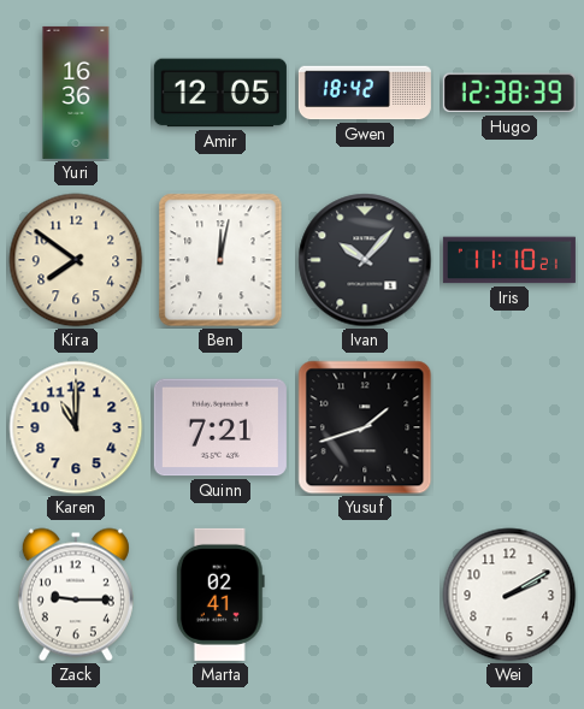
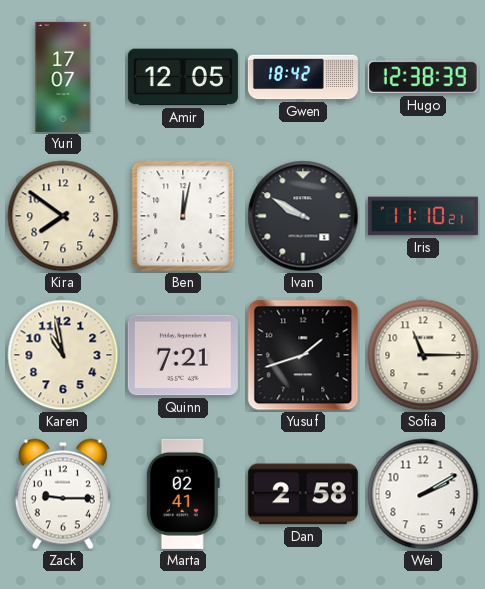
Yuri: 16:36 -> 17:07
Ivan: 10:07 -> 9:50
Karen: 11:00 -> 10:58
Sofia: none -> 11:15
Dan: none -> 2:58
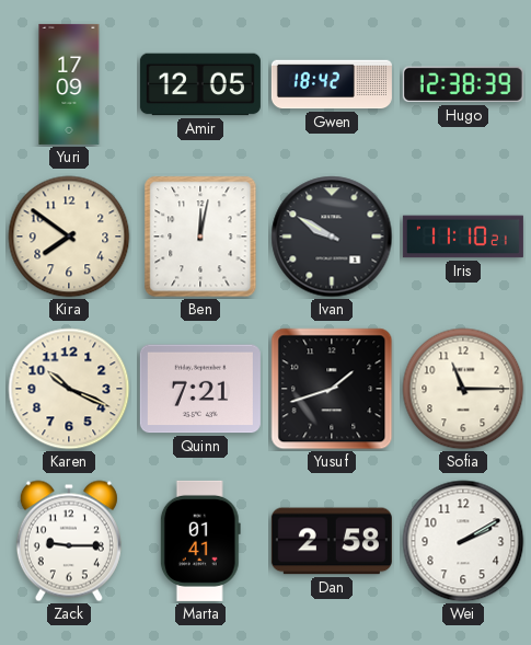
Yuri: 17:07 -> 17:09
Karen: 10:58 -> 10:19
Marta: 02:41 -> 01:41
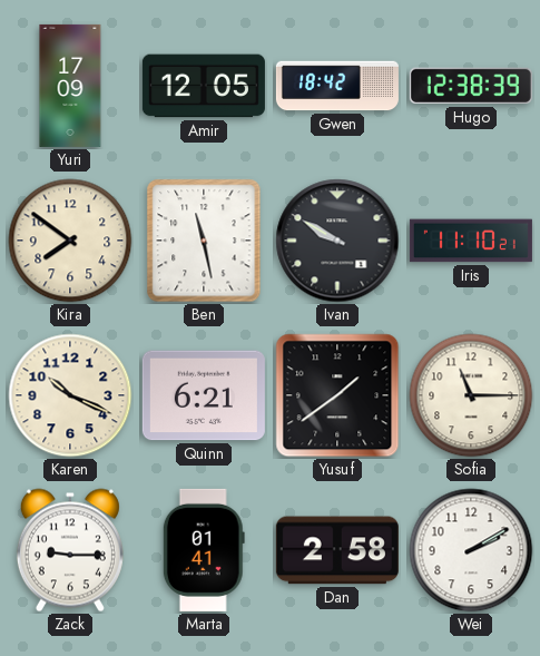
Ben: 12:02 -> 11:28
Quinn: 7:21 -> 6:21
Yusuf: 1:42 -> 1:39
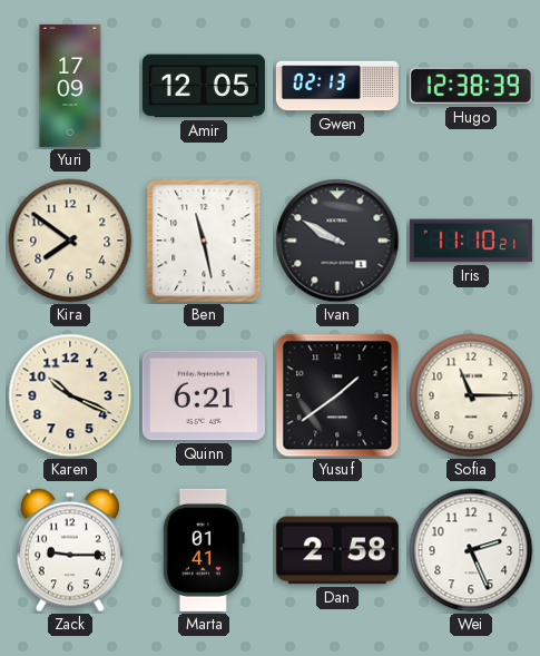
Gwen: 18:42 -> 02:13
Wei: 2:10 -> 2:26
